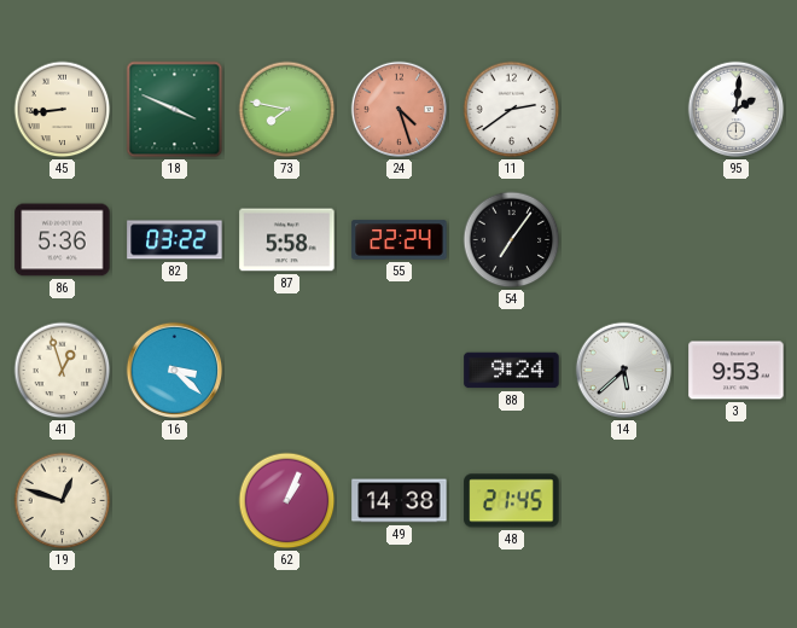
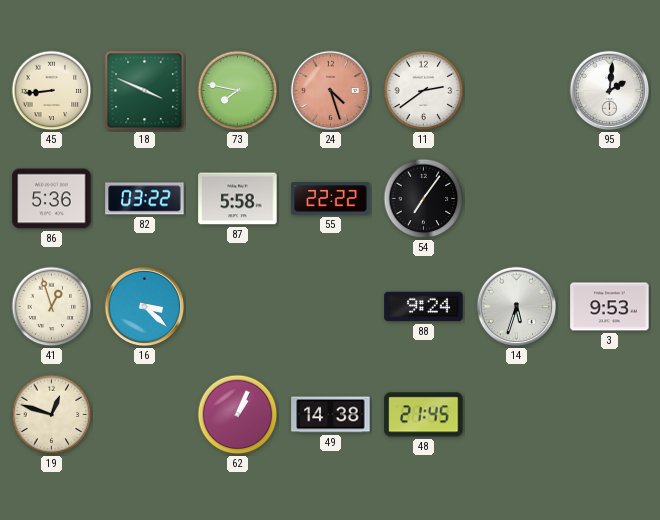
55: 22:24 -> 22:22
14: 5:38 -> 5:33
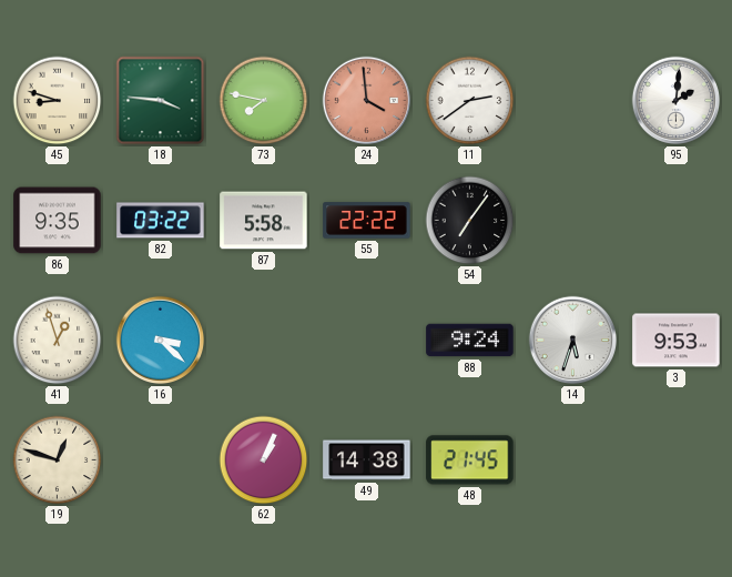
45: 8:44 -> 8:48
18: 3:49 -> 3:46
24: 4:27 -> 3:59
86: 5:36 -> 9:35
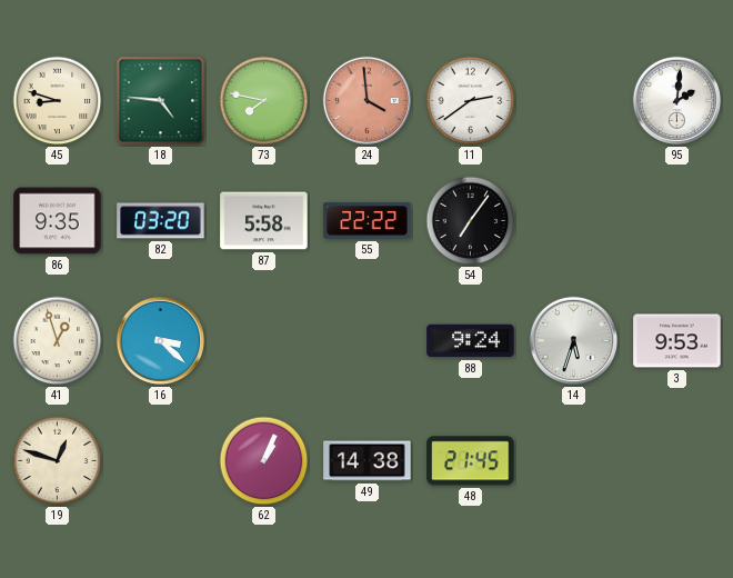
18: 3:46 -> 4:46
82: 03:22 -> 03:20
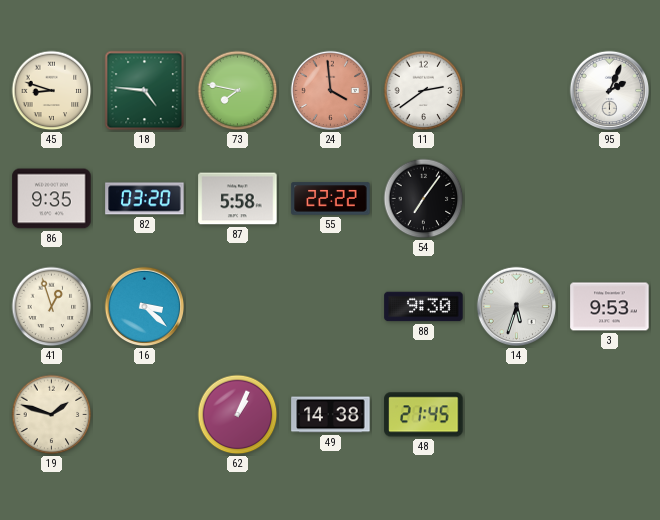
95: 2:01 -> 2:04
88: 9:24 -> 9:30
19: 12:48 -> 1:48
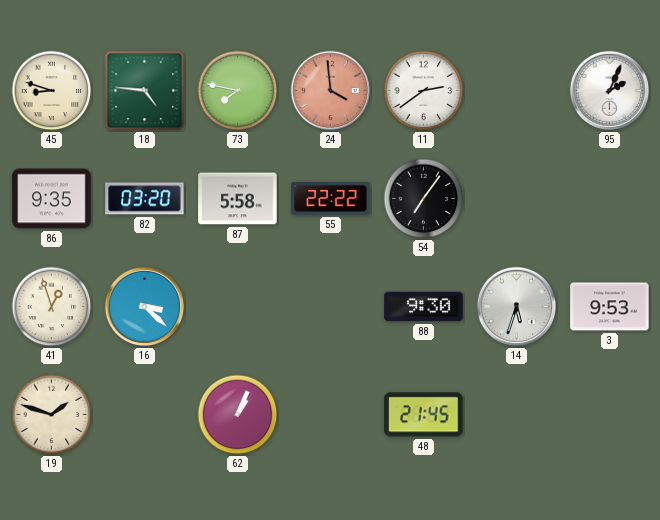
49: 14:38 -> none
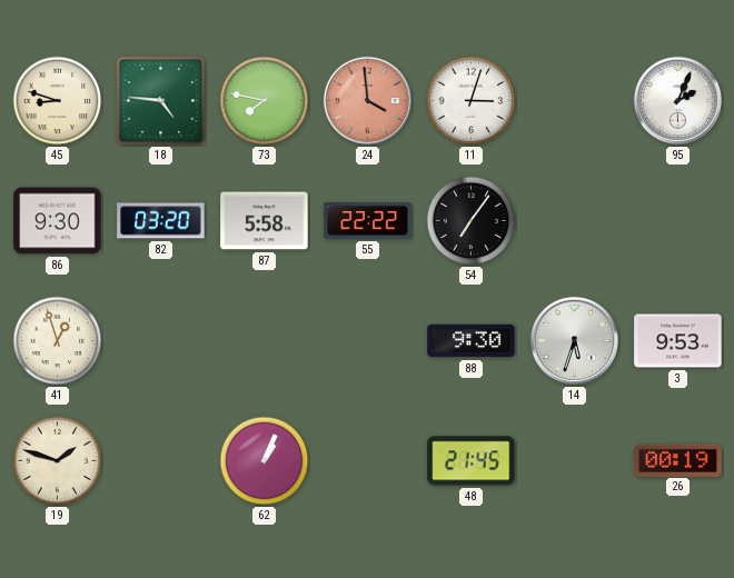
11: 2:39 -> 3:03
86: 9:35 -> 9:30
16: 3:22 -> none
26: none -> 00:19
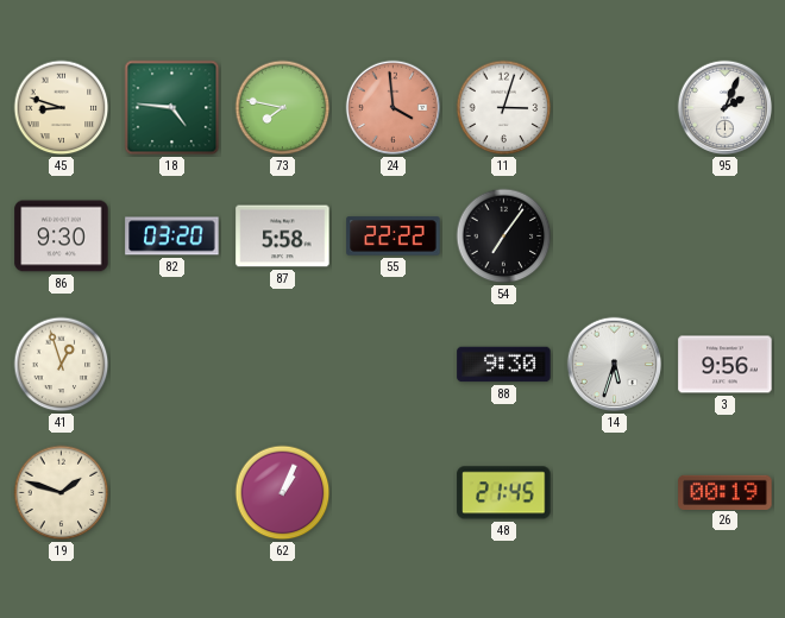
3: 9:53 -> 9:56
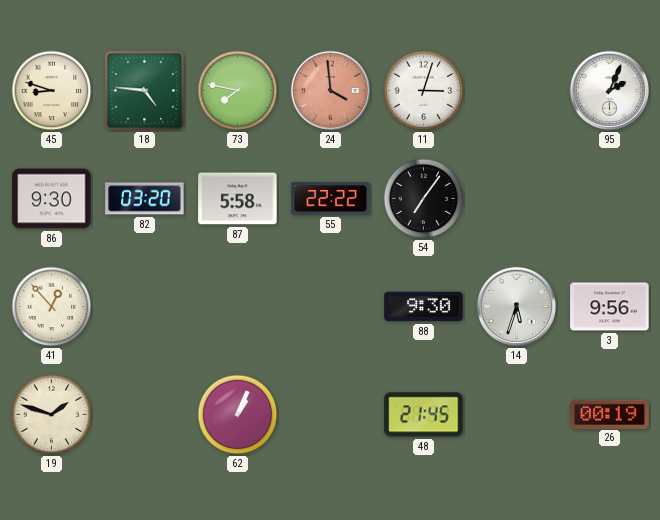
41: 12:57 -> 12:53
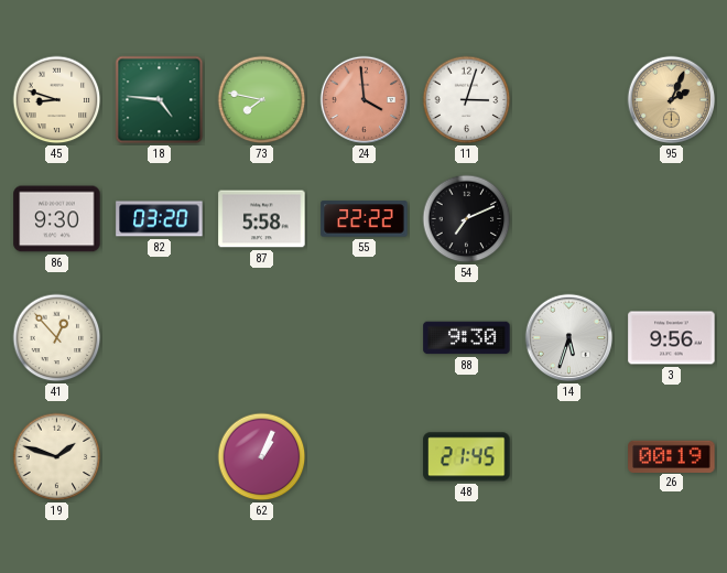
95 dial: white -> champagne
54: 7:06 -> 7:11
